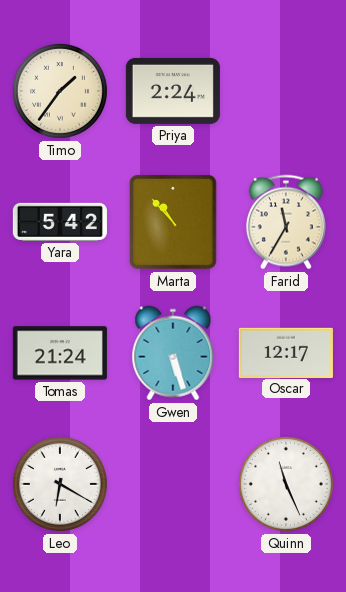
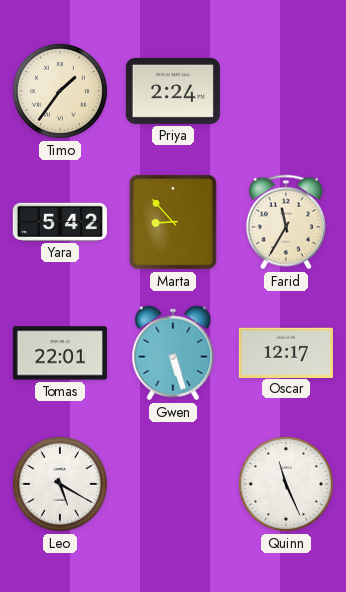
Marta: 10:53 -> 8:53
Tomas: 21:24 -> 22:01
Leo: 6:20 -> 5:20
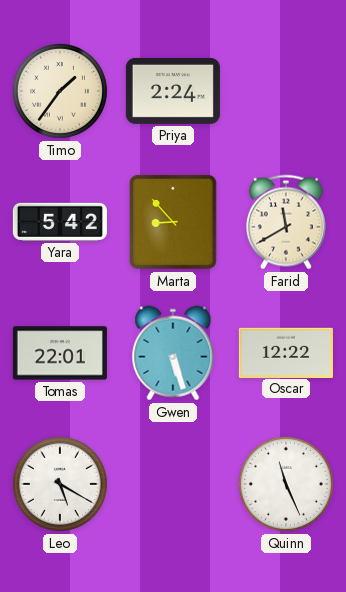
Farid: 11:35 -> 11:40
Oscar: 12:17 -> 12:22
